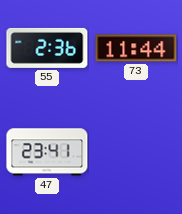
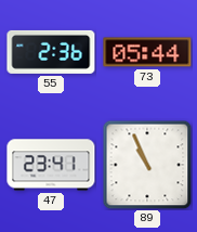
73: 11:44 -> 05:44
89: none -> 10:56
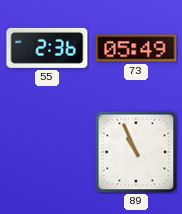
73: 05:44 -> 05:49
47: 23:41 -> none
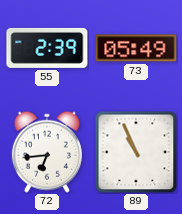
55: 2:36 -> 2:39
72: none -> 6:44
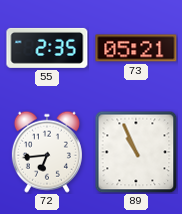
55: 2:39 -> 2:35
73: 05:49 -> 05:21
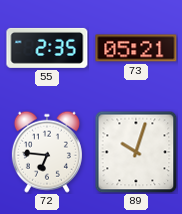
72: 6:44 -> 6:46
89: 10:56 -> 10:03
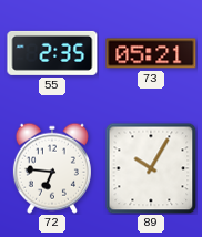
89: 10:03 -> 10:05
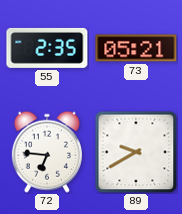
89: 10:05 -> 9:40
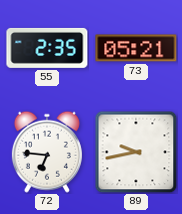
89: 9:40 -> 9:43
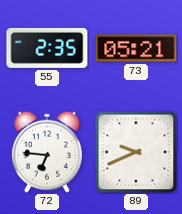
89: 9:43 -> 9:41
